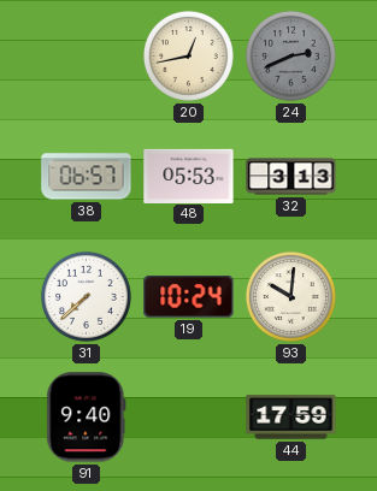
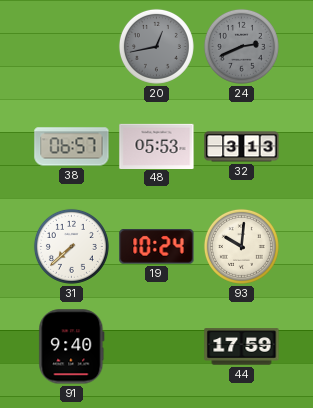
20 dial: cream -> grey
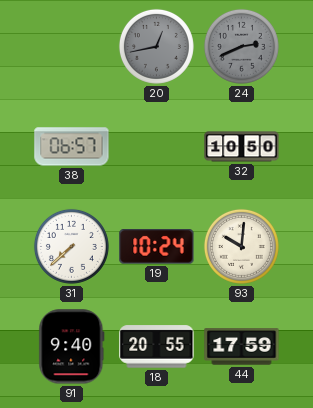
48: 05:53 -> none
32: 3:13 -> 10:50
18: none -> 20:55
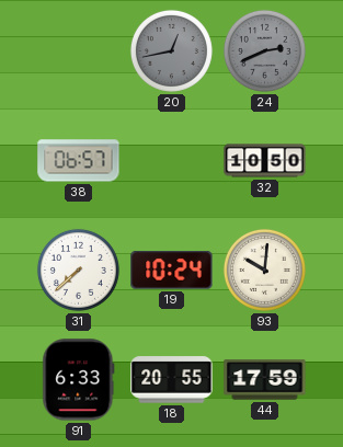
91: 9:40 -> 6:33
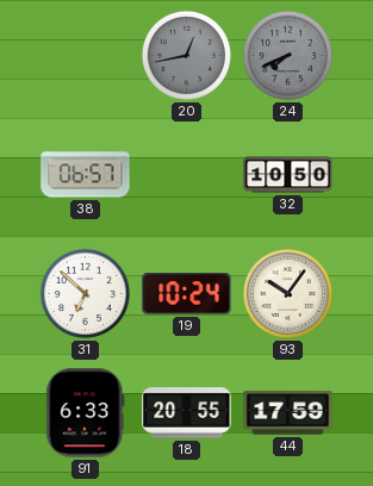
24: 2:41 -> 7:41
31: 7:38 -> 6:52
93: 10:01 -> 10:06
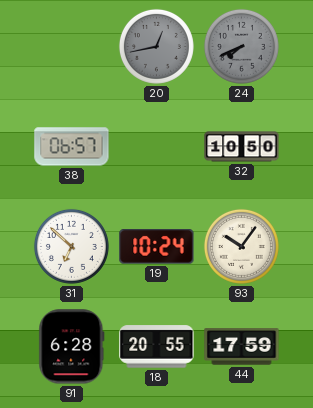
91: 6:33 -> 6:28
